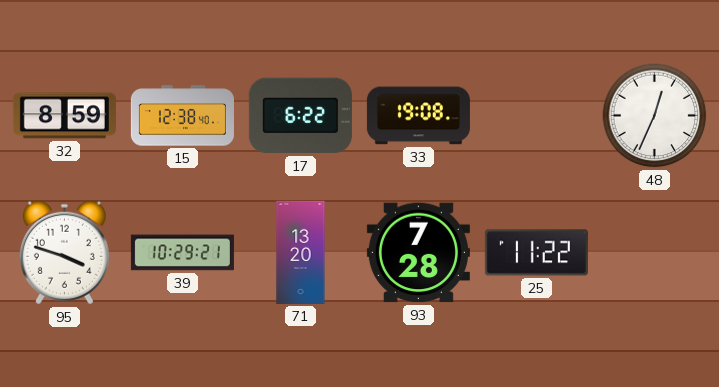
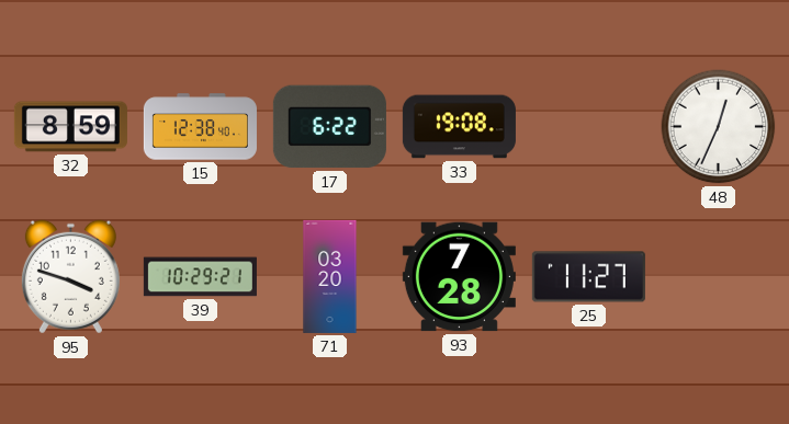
71: 13:20 -> 03:20
25: 11:22 -> 11:27
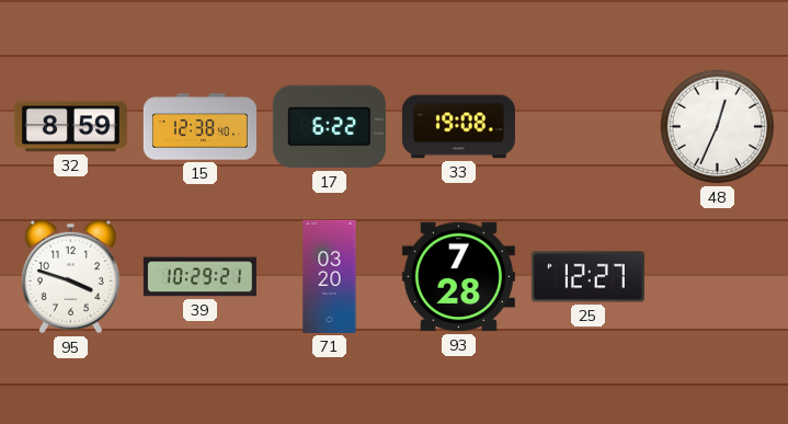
25: 11:27 -> 12:27
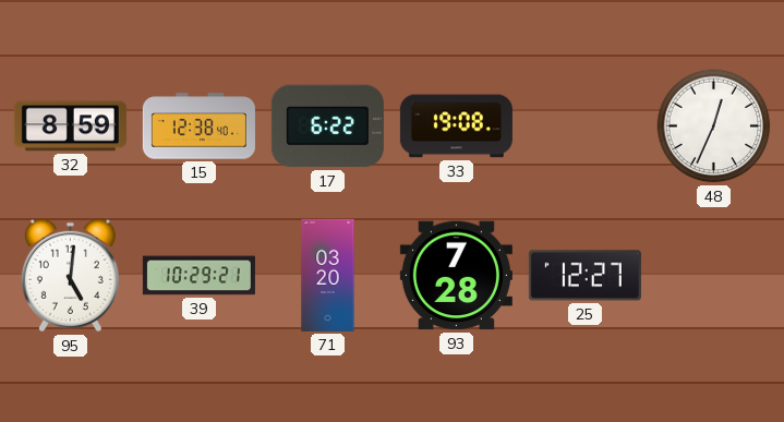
95: 3:48 -> 5:01
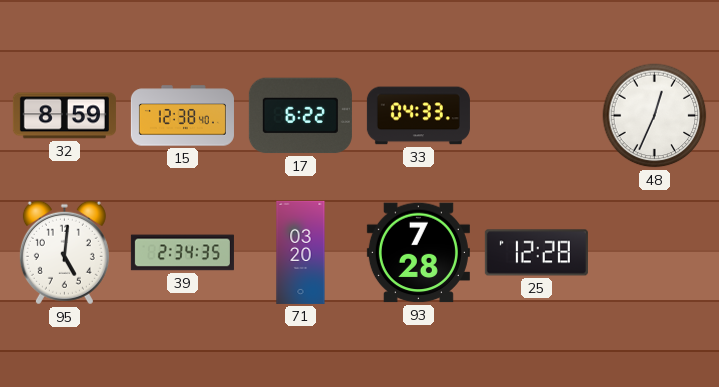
33: 19:08 -> 04:33
39: 10:29 -> 2:34
25: 12:27 -> 12:28
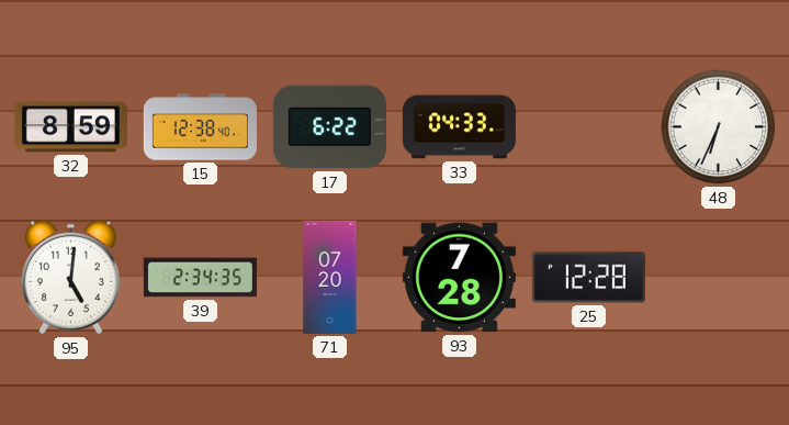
48: 12:34 -> 6:34
71: 03:20 -> 07:20
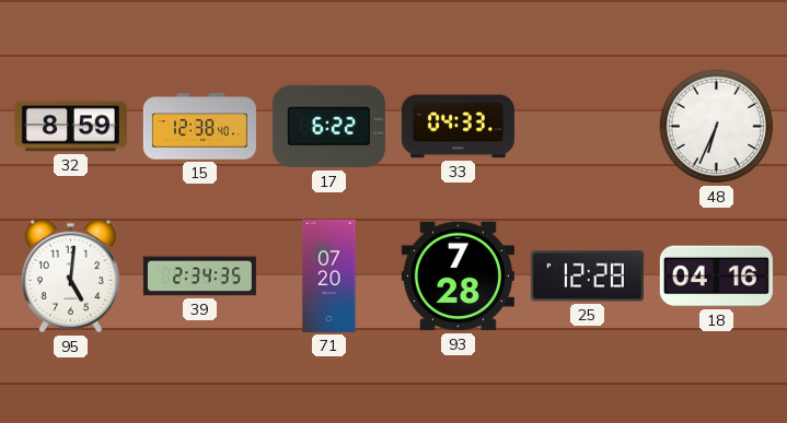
18: none -> 04:16
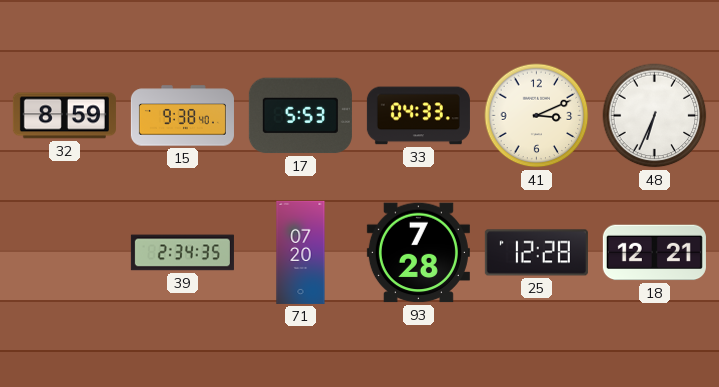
15: 12:38 -> 9:38
17: 6:22 -> 5:53
41: none -> 3:11
95: 5:01 -> none
18: 04:16 -> 12:21
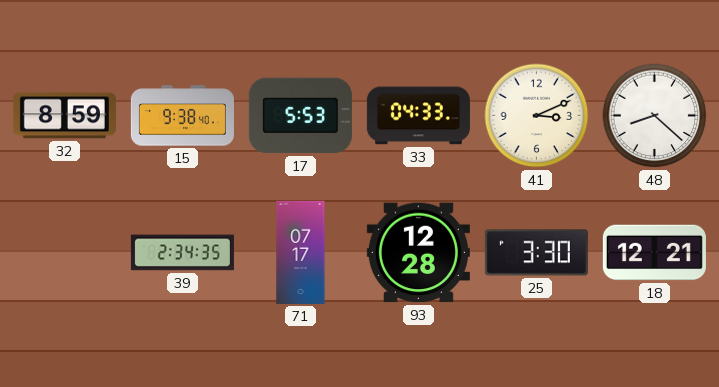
48: 6:34 -> 8:22
71: 07:20 -> 07:17
93: 7:28 -> 12:28
25: 12:28 -> 3:30
